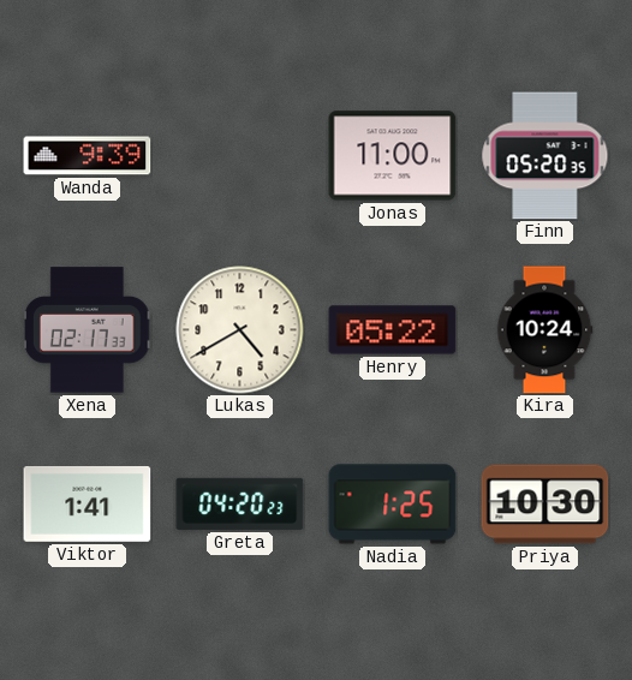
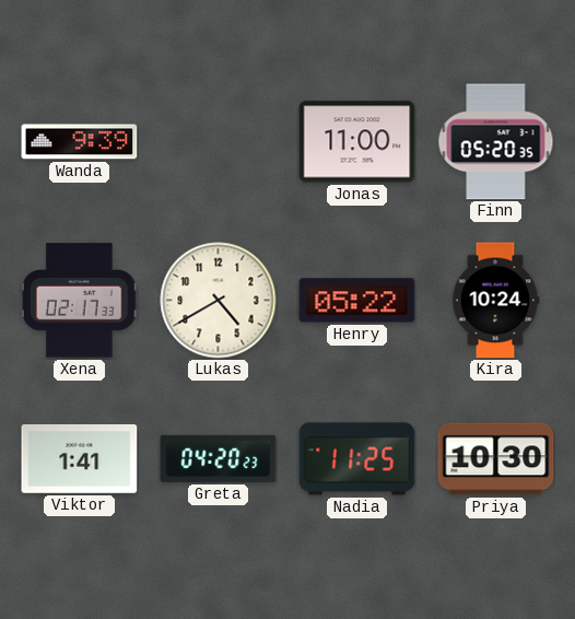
Nadia: 1:25 -> 11:25
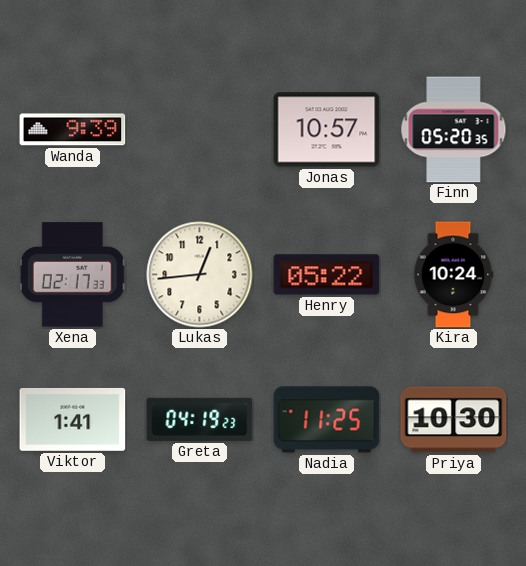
Jonas: 11:00 -> 10:57
Lukas: 4:40 -> 12:44
Greta: 04:20 -> 04:19
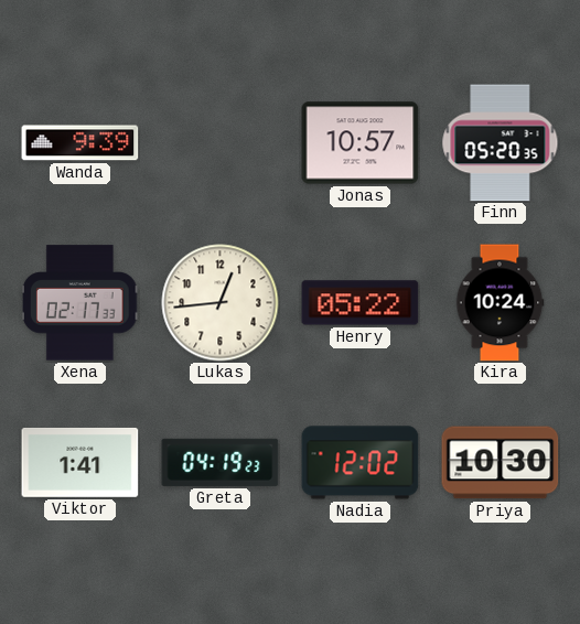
Nadia: 11:25 -> 12:02
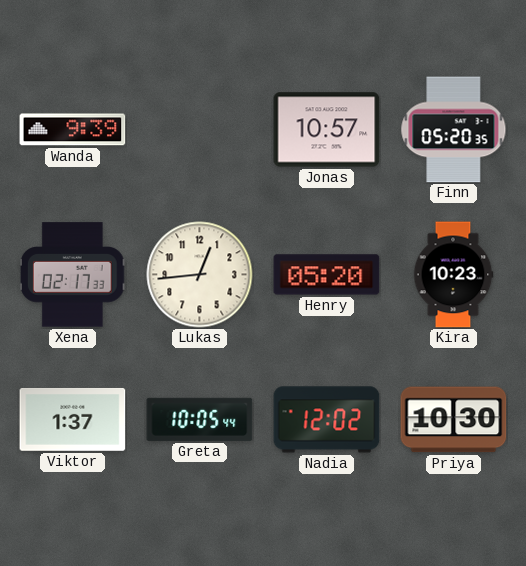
Henry: 05:22 -> 05:20
Kira: 10:24 -> 10:23
Viktor: 1:41 -> 1:37
Greta: 04:19 -> 10:05
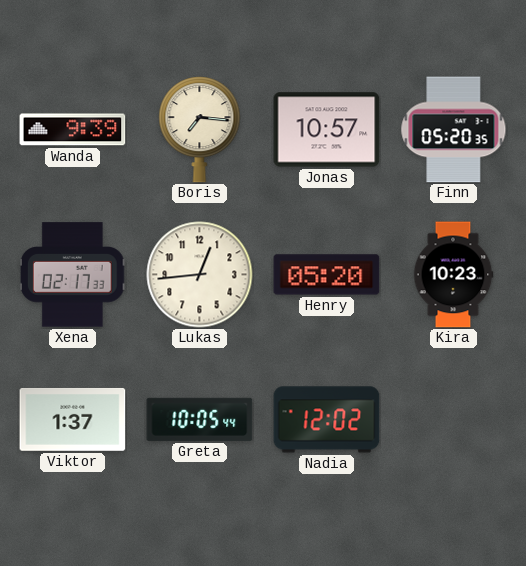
Boris: none -> 7:16
Priya: 10:30 -> none
